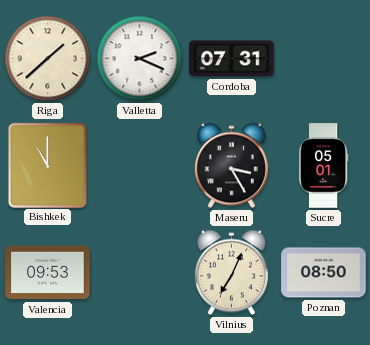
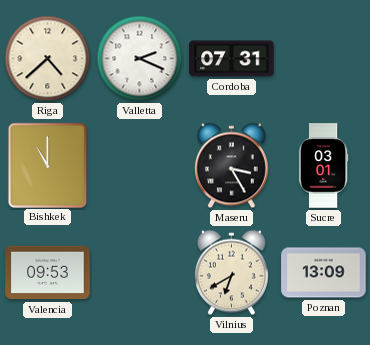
Riga: 1:38 -> 4:38
Sucre: 05:01 -> 03:01
Vilnius: 7:04 -> 6:40
Poznan: 08:50 -> 13:09
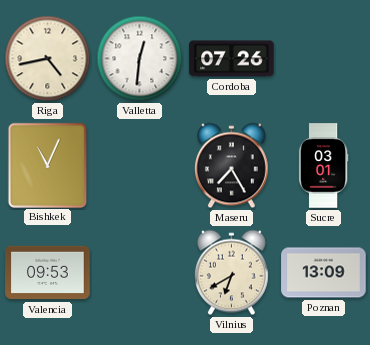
Riga: 4:38 -> 4:43
Valletta: 2:19 -> 12:31
Cordoba: 07:31 -> 07:26
Bishkek: 11:00 -> 11:04
Maseru: 3:25 -> 7:25
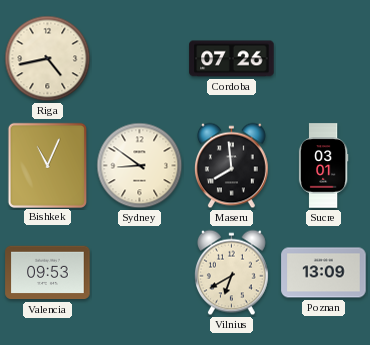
Valletta: 12:31 -> none
Sydney: none -> 8:51
Maseru: 7:25 -> 7:59
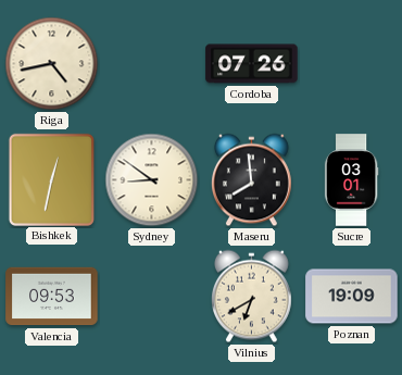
Bishkek: 11:04 -> 12:32
Poznan: 13:09 -> 19:09
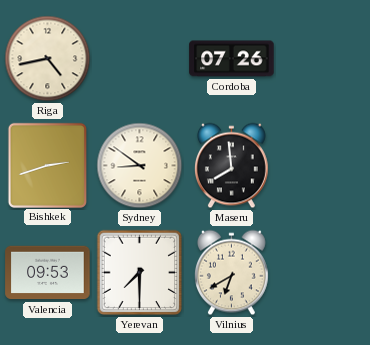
Bishkek: 12:32 -> 2:42
Sucre: 03:01 -> none
Yerevan: none -> 7:30
Poznan: 19:09 -> none
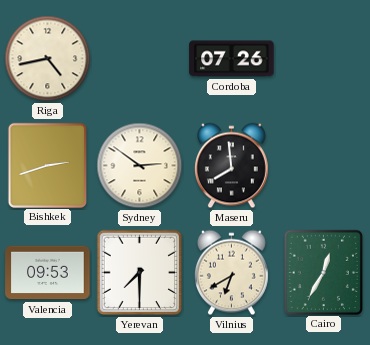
Sydney: 8:51 -> 2:51
Cairo: none -> 12:35
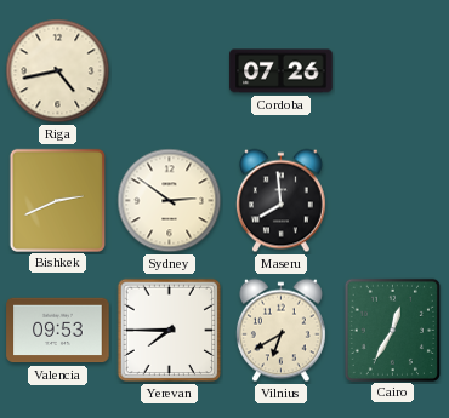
Bishkek: 2:42 -> 2:41
Yerevan: 7:30 -> 7:45
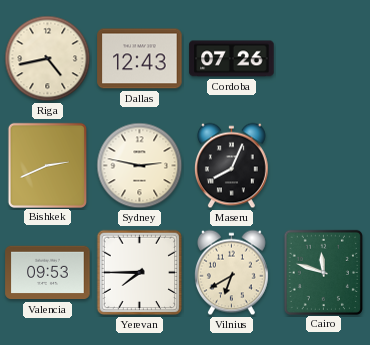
Dallas: none -> 12:43
Sydney: 2:51 -> 2:47
Maseru: 7:59 -> 8:04
Cairo: 12:35 -> 11:48
